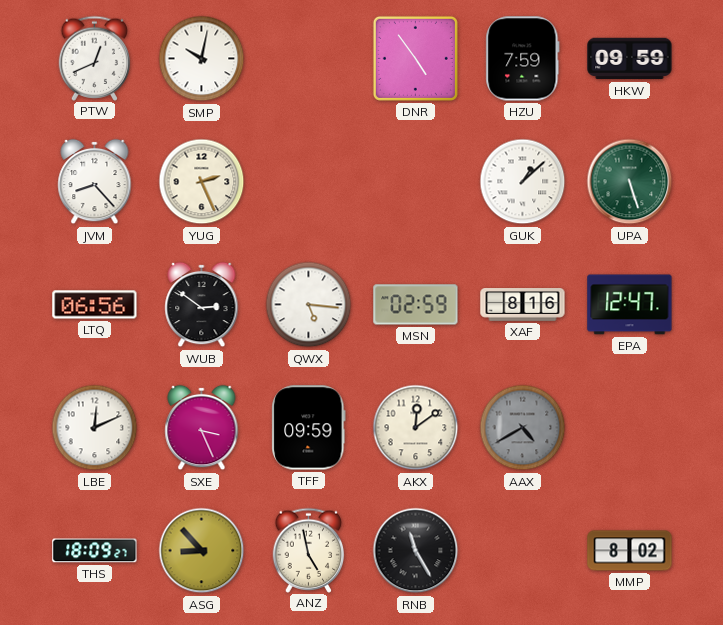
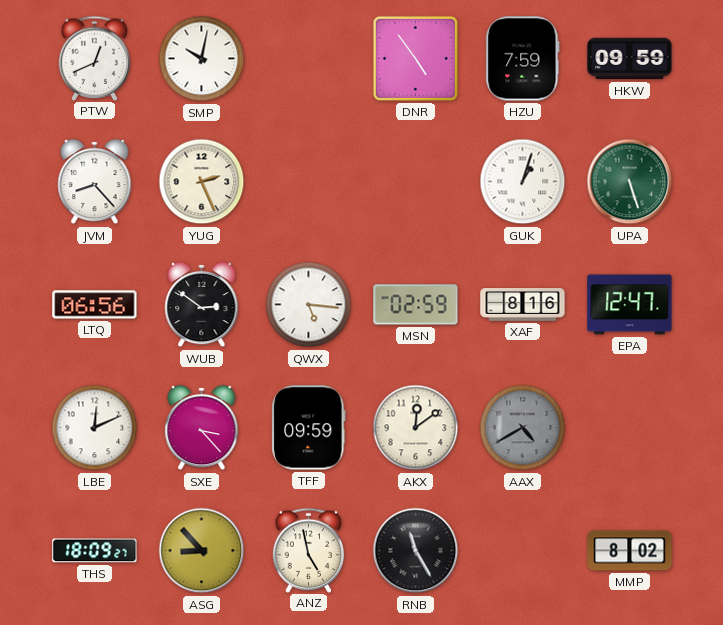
GUK: 1:08 -> 1:03
SXE: 3:26 -> 3:23
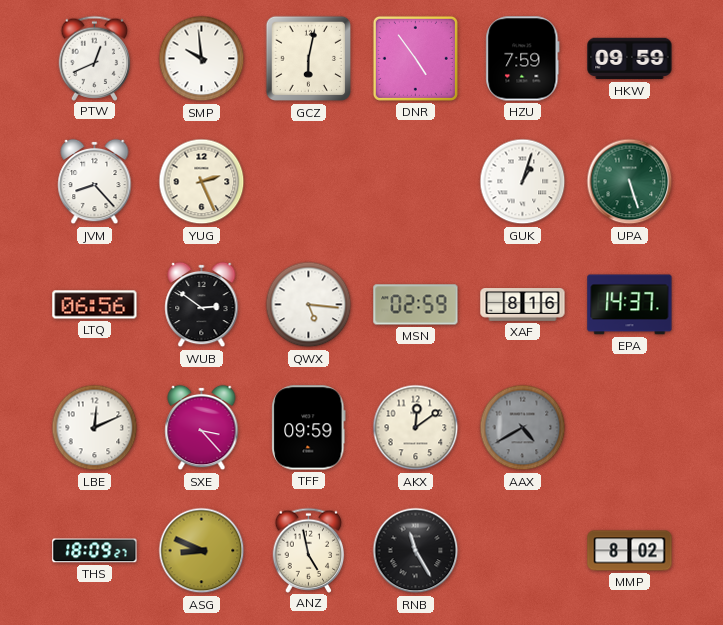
SMP: 10:02 -> 9:59
GCZ: none -> 6:02
EPA: 12:47 -> 14:37
ASG: 8:53 -> 8:49
